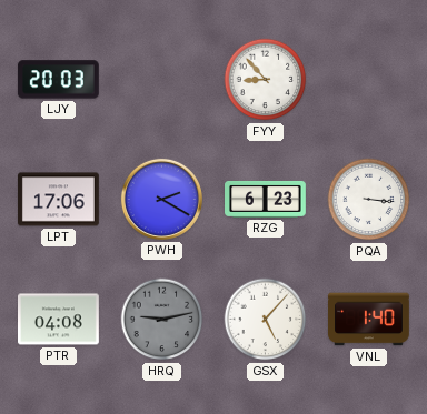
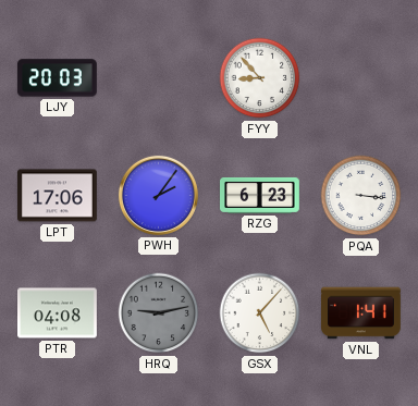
PWH: 2:20 -> 2:06
VNL: 1:40 -> 1:41
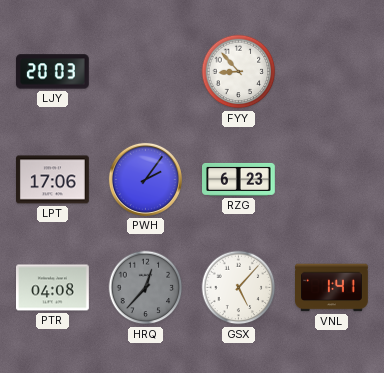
PQA: 3:16 -> none
HRQ: 9:13 -> 12:37
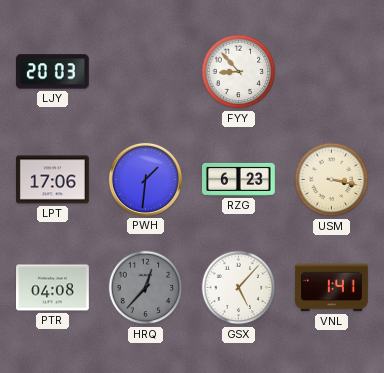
PWH: 2:06 -> 1:31
USM: none -> 3:17
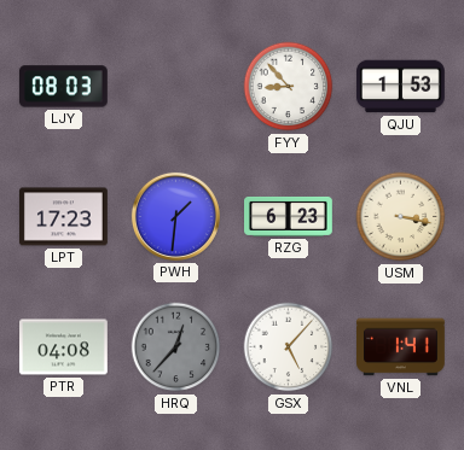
LJY: 20:03 -> 08:03
QJU: none -> 1:53
LPT: 17:06 -> 17:23
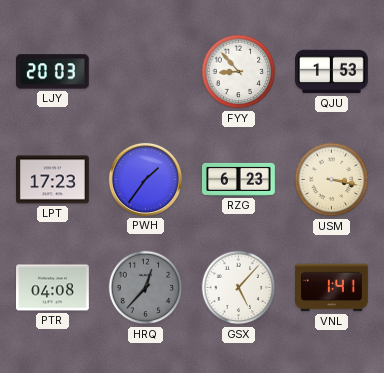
LJY: 08:03 -> 20:03
PWH: 1:31 -> 1:36
